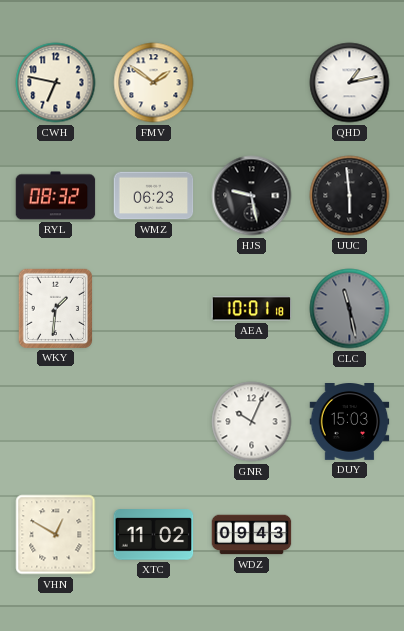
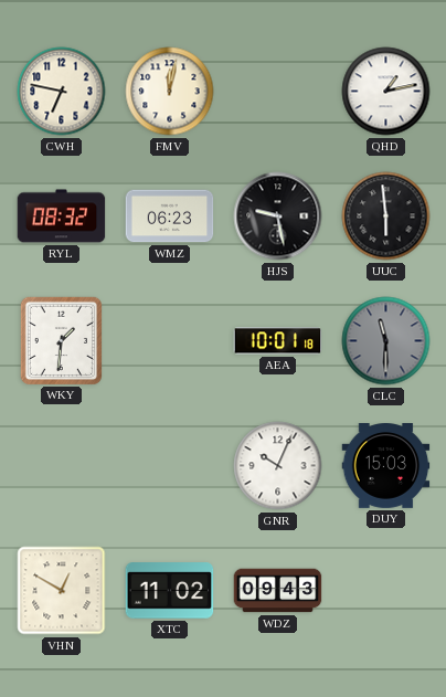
FMV: 1:51 -> 12:02
CLC: 11:28 -> 11:30
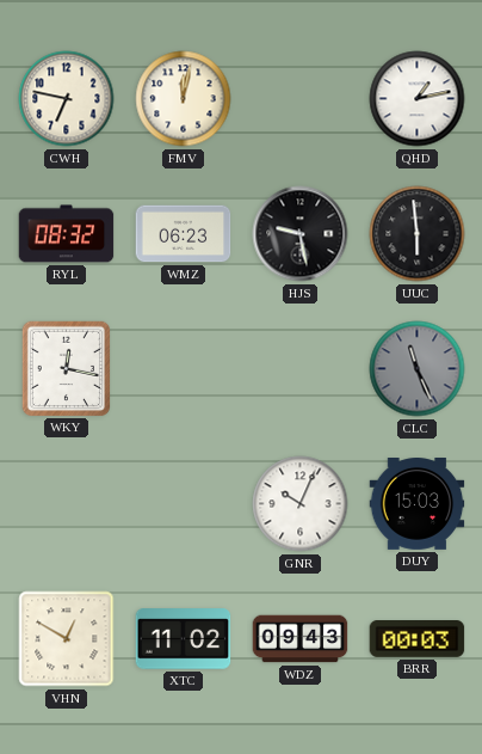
WKY: 1:31 -> 12:17
AEA: 10:01 -> none
CLC: 11:30 -> 11:26
BRR: none -> 00:03
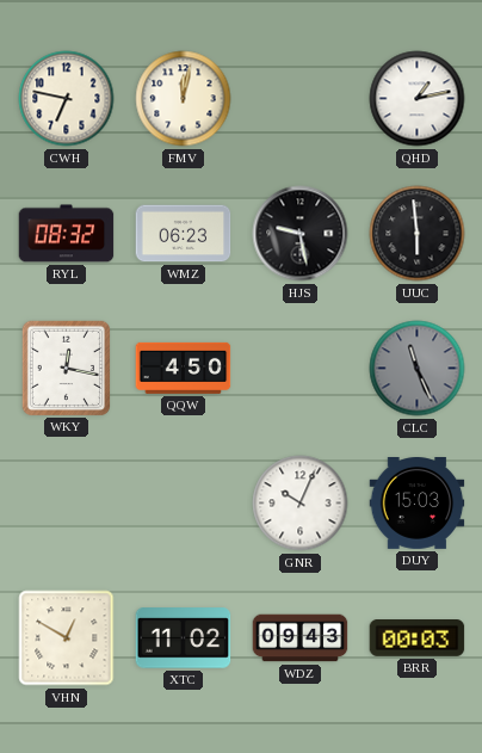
QQW: none -> 4:50
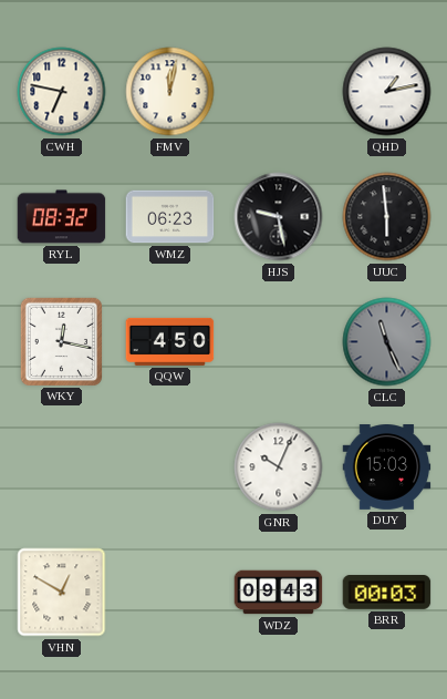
XTC: 11:02 -> none
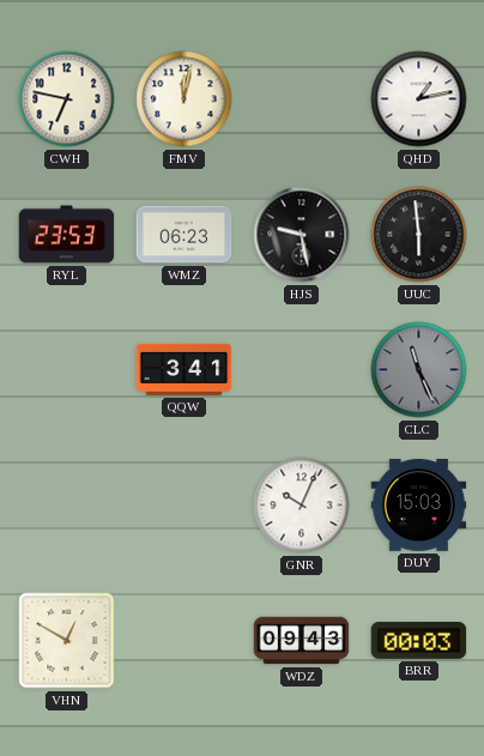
RYL: 08:32 -> 23:53
WKY: 12:17 -> none
QQW: 4:50 -> 3:41
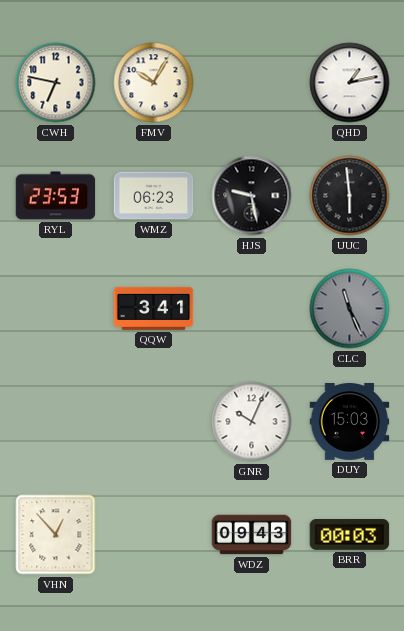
FMV: 12:02 -> 10:05
VHN: 12:50 -> 12:53
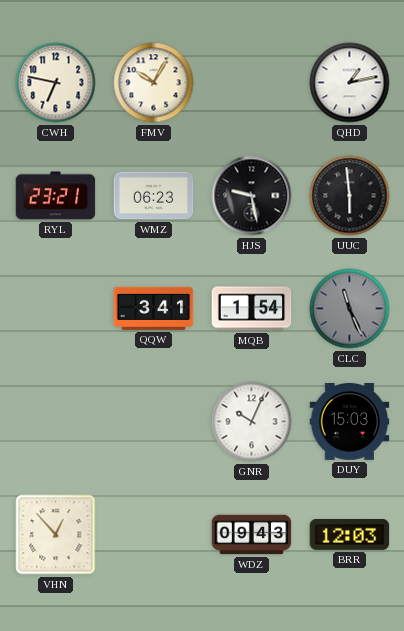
RYL: 23:53 -> 23:21
MQB: none -> 1:54
BRR: 00:03 -> 12:03
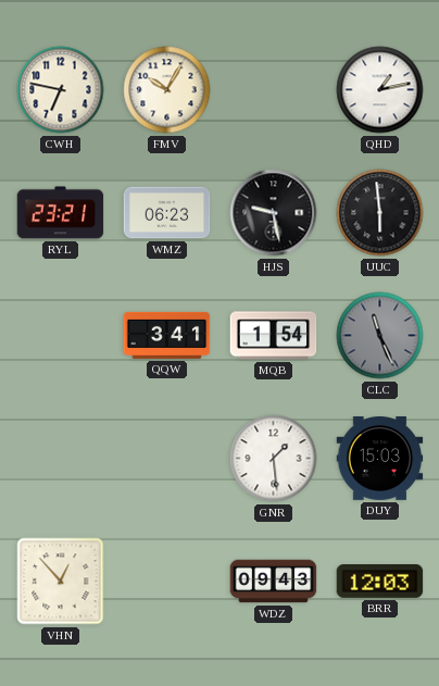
GNR: 10:04 -> 1:29
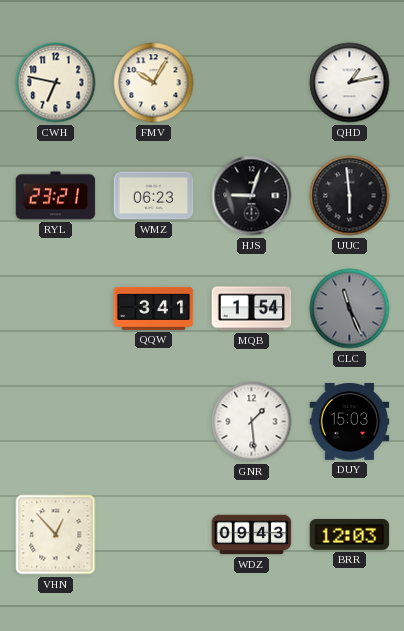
HJS: 9:28 -> 9:03
